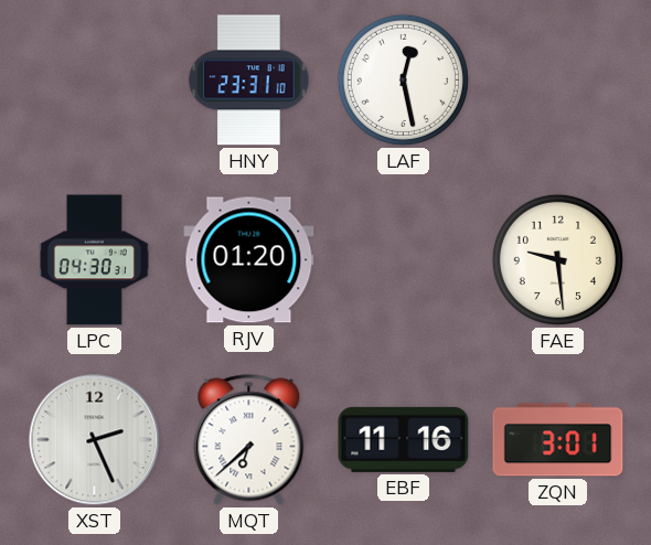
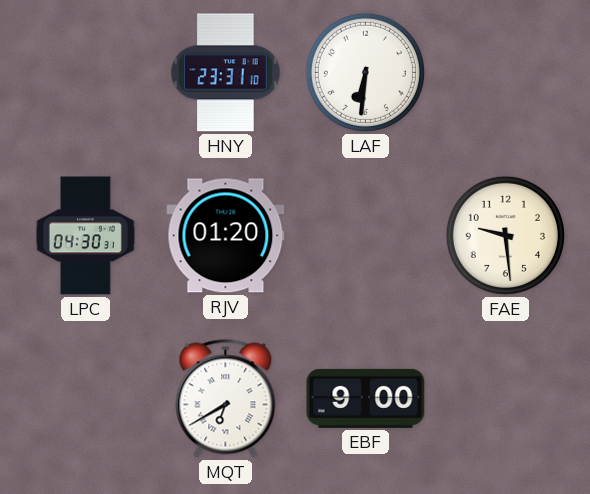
LAF: 12:28 -> 6:31
XST: 2:26 -> none
MQT: 6:38 -> 6:40
EBF: 11:16 -> 9:00
ZQN: 3:01 -> none
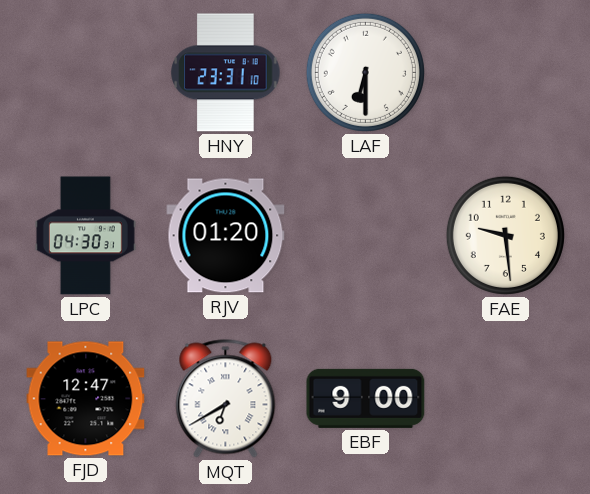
LAF: 6:31 -> 6:30
FJD: none -> 12:47
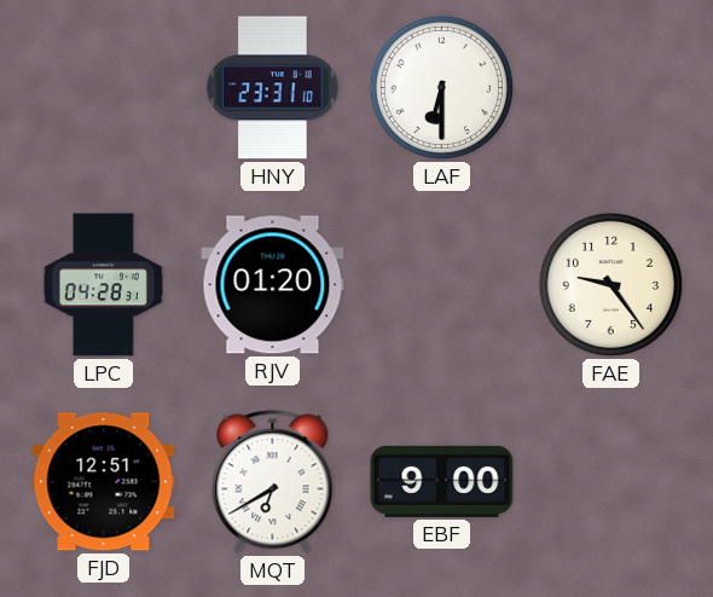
LPC: 04:30 -> 04:28
FAE: 9:29 -> 9:24
FJD: 12:47 -> 12:51
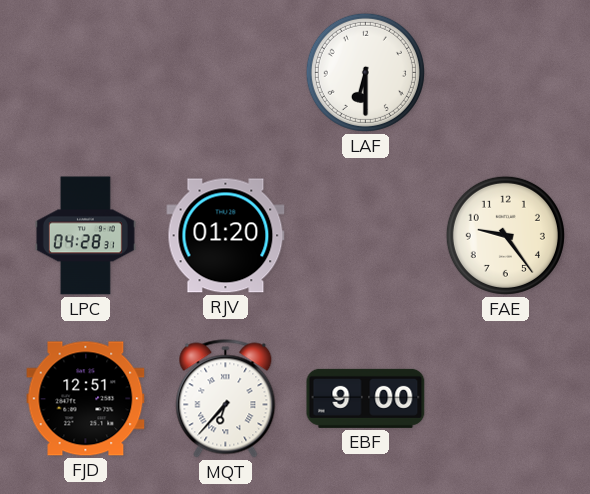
HNY: 23:31 -> none
MQT: 6:40 -> 6:37
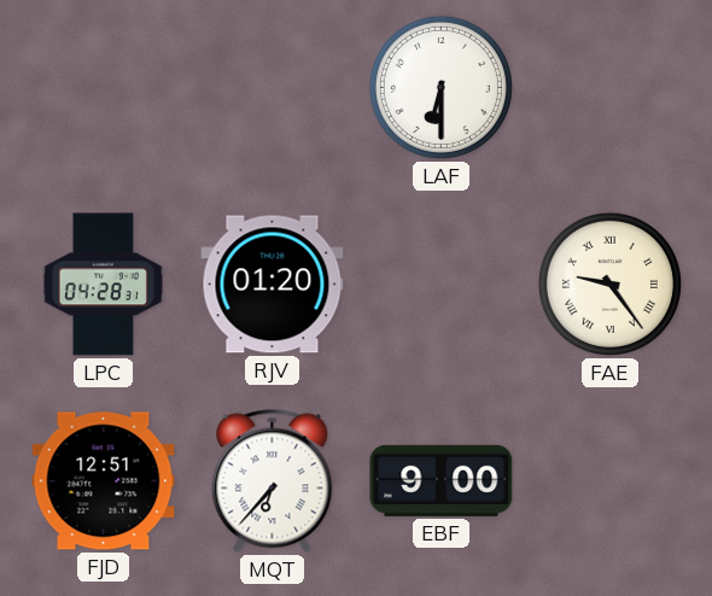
FAE numerals: Arabic -> Roman
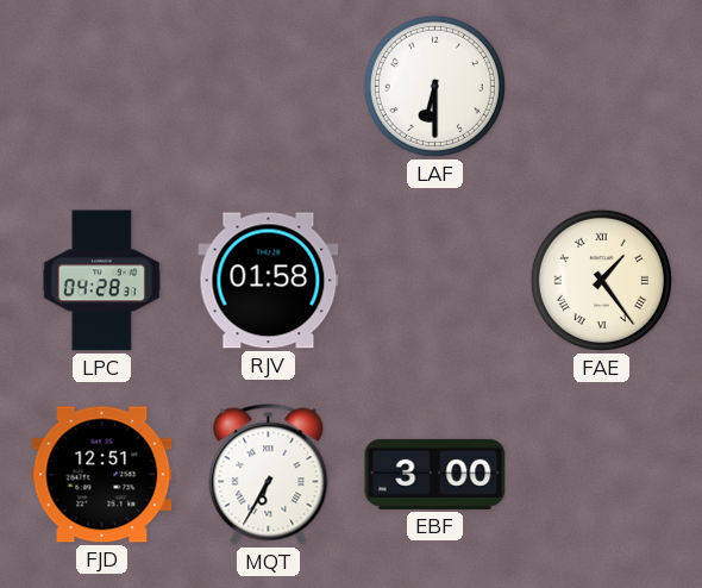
RJV: 01:20 -> 01:58
FAE: 9:24 -> 1:24
MQT: 6:37 -> 6:35
EBF: 9:00 -> 3:00
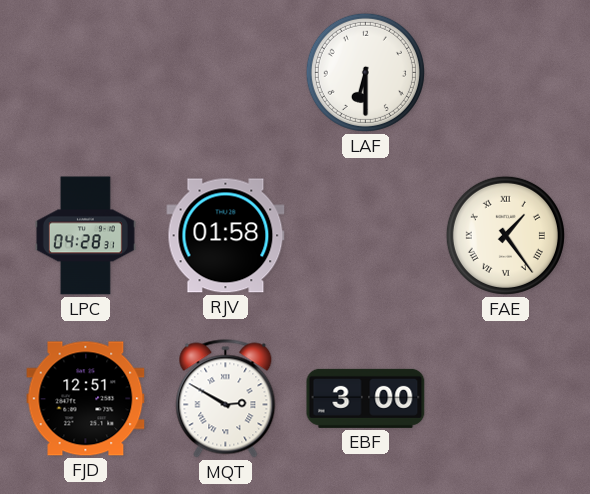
MQT: 6:35 -> 2:50
